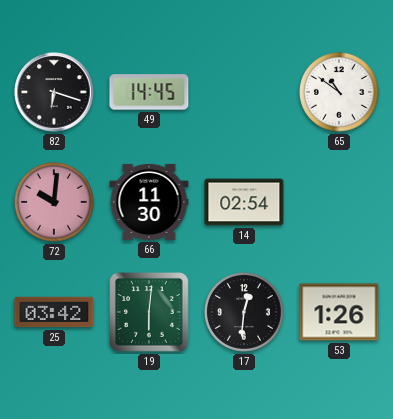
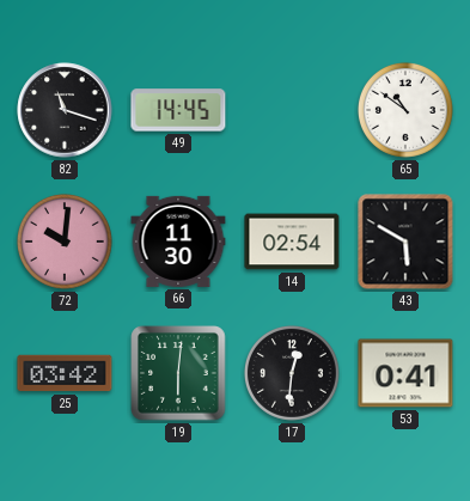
82: 6:18 -> 11:18
43: none -> 5:50
53: 1:26 -> 0:41
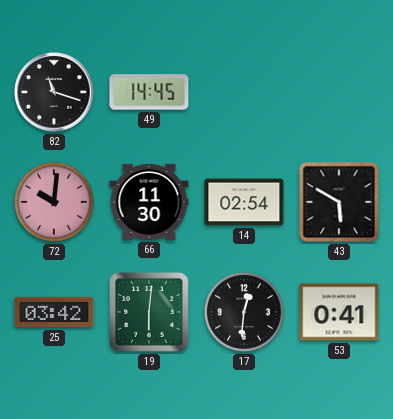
65: 10:51 -> none
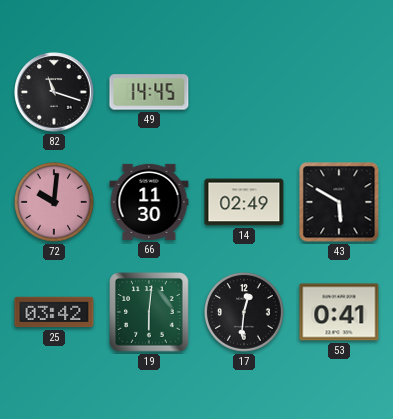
14: 02:54 -> 02:49
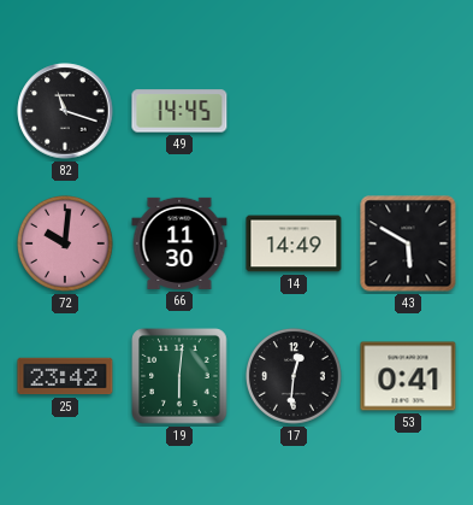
14: 02:49 -> 14:49
25: 03:42 -> 23:42
